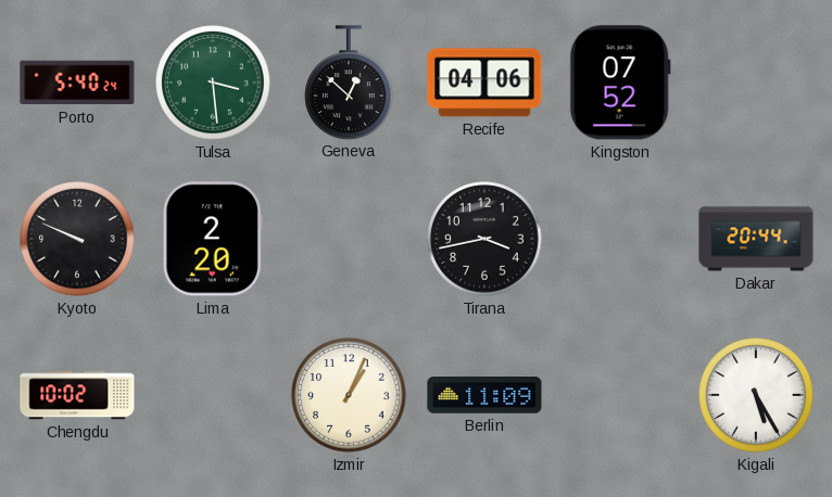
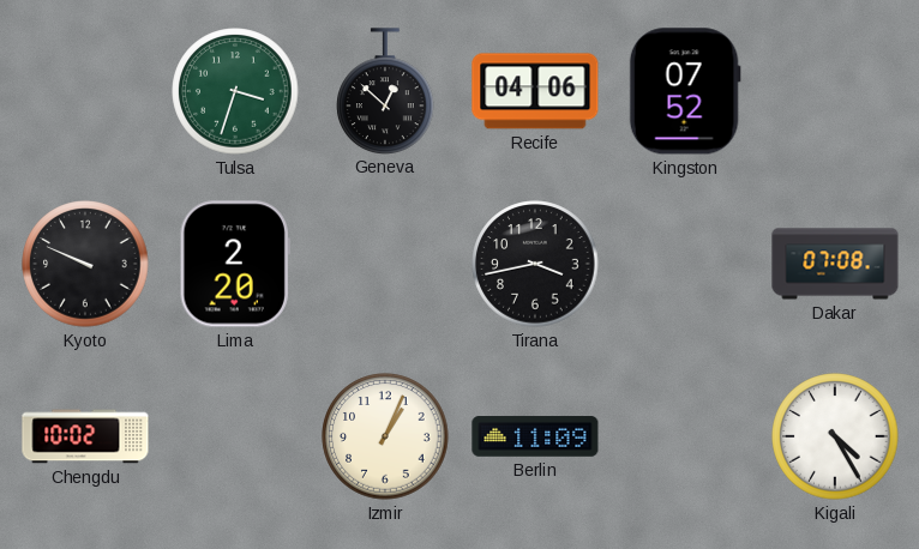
Porto: 5:40 -> none
Tulsa: 3:29 -> 3:33
Dakar: 20:44 -> 07:08
Kigali: 5:25 -> 4:25
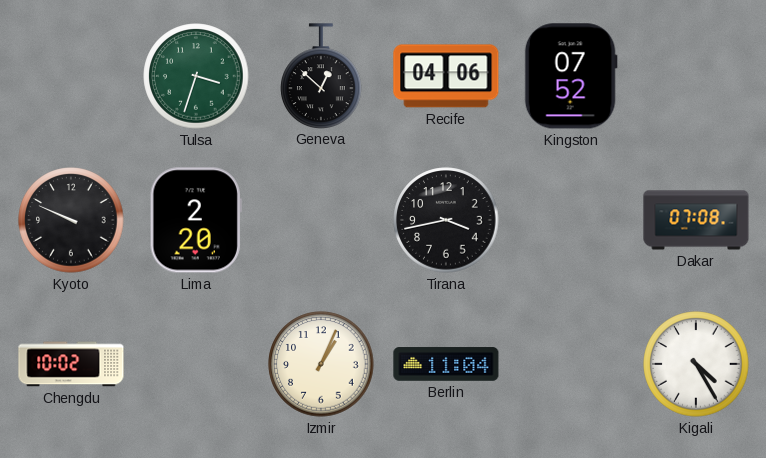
Berlin: 11:09 -> 11:04
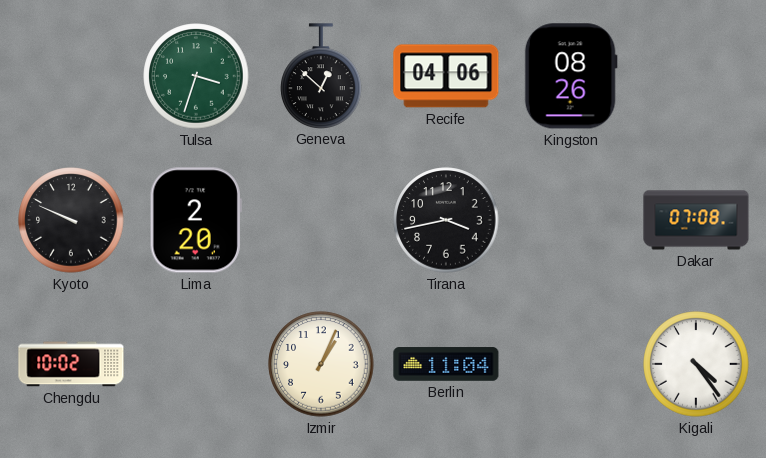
Kingston: 07:52 -> 08:26
Kigali: 4:25 -> 4:24
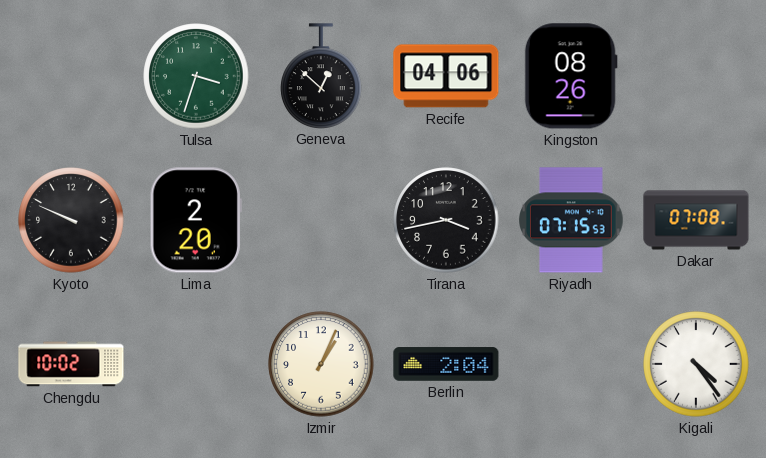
Riyadh: none -> 07:15
Berlin: 11:04 -> 2:04
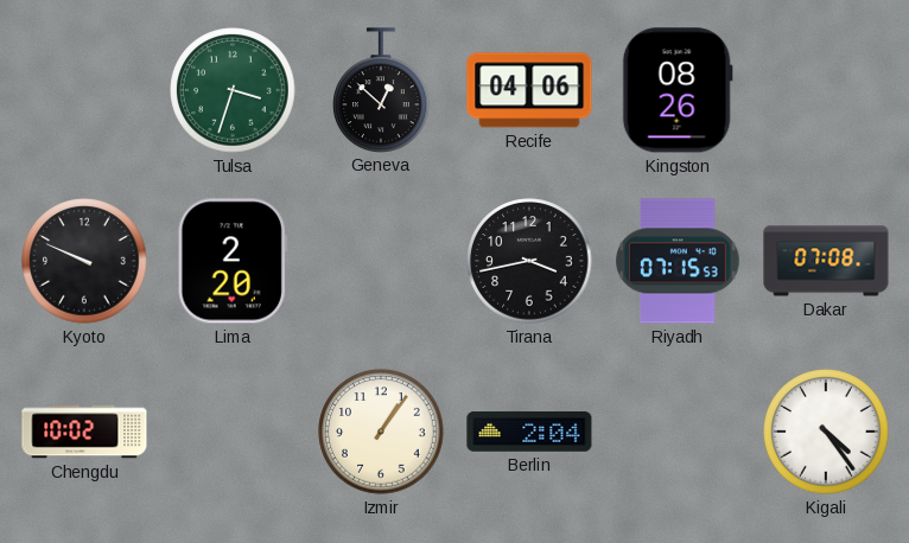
Izmir: 1:04 -> 1:06
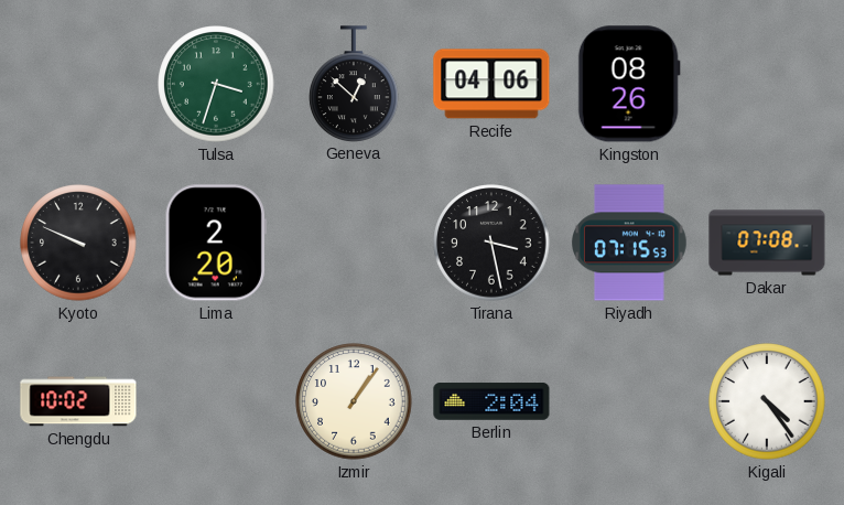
Tirana: 3:43 -> 3:28
